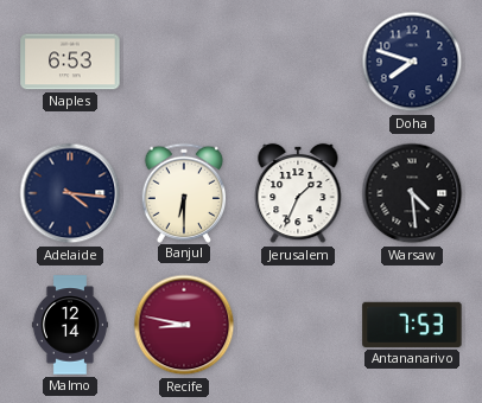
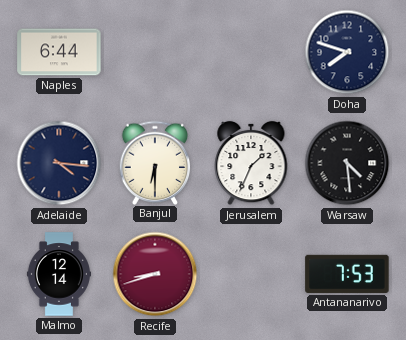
Naples: 6:53 -> 6:44
Recife: 8:47 -> 8:42
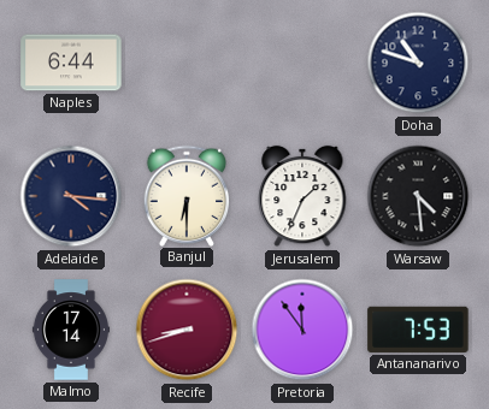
Doha: 7:48 -> 10:48
Malmo: 12:14 -> 17:14
Pretoria: none -> 11:54
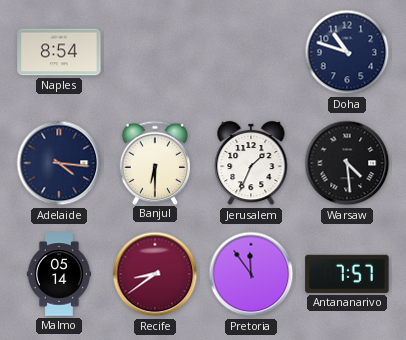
Naples: 6:44 -> 8:54
Malmo: 17:14 -> 05:14
Recife: 8:42 -> 8:39
Antananarivo: 7:53 -> 7:57
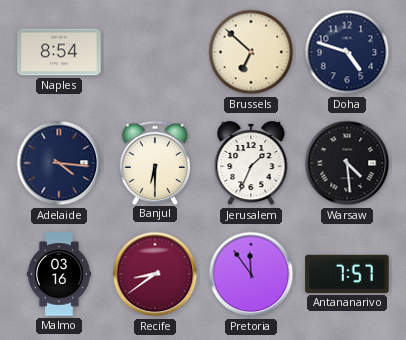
Brussels: none -> 6:52
Doha: 10:48 -> 4:48
Malmo: 05:14 -> 03:16
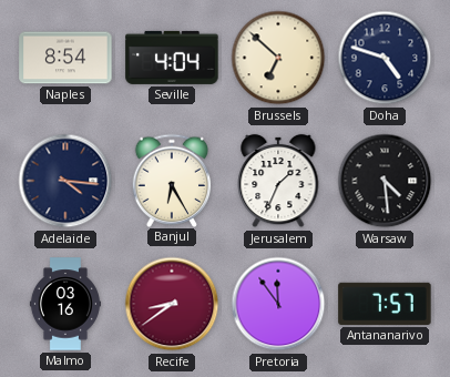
Seville: none -> 4:04
Banjul: 6:30 -> 6:25
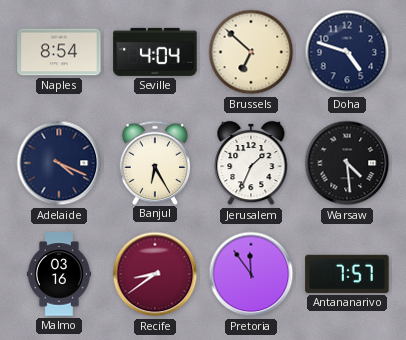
Adelaide: 4:16 -> 4:19
